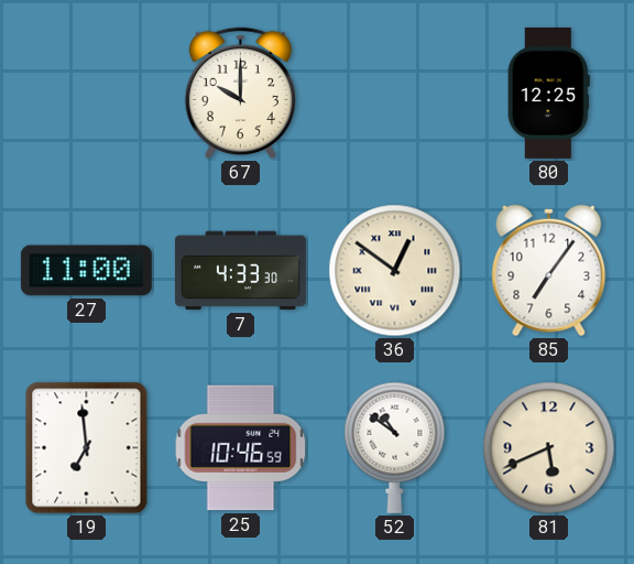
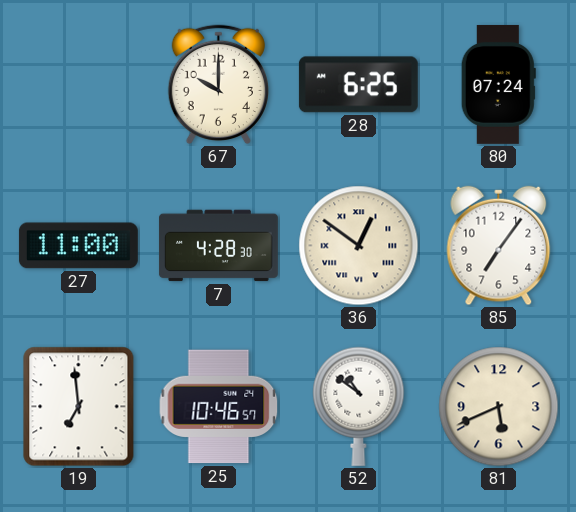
28: none -> 6:25
80: 12:25 -> 07:24
7: 4:33 -> 4:28
25: 10:46:59 -> 10:46:57
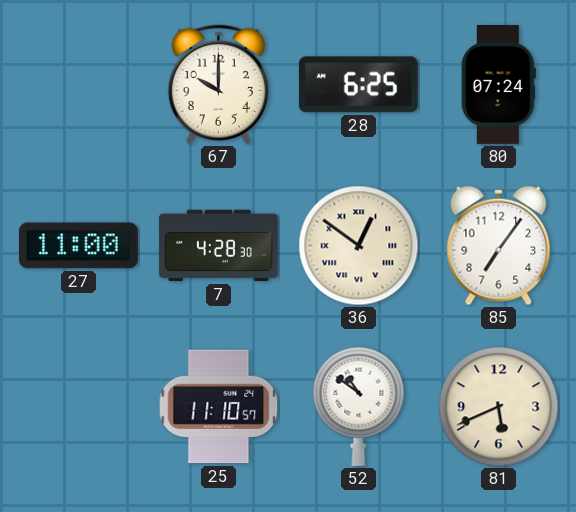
19: 6:59 -> none
25: 10:46 -> 11:10
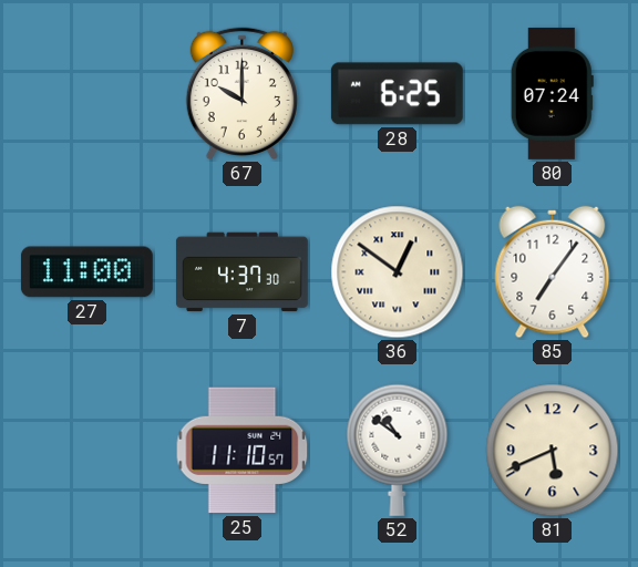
7: 4:28 -> 4:37
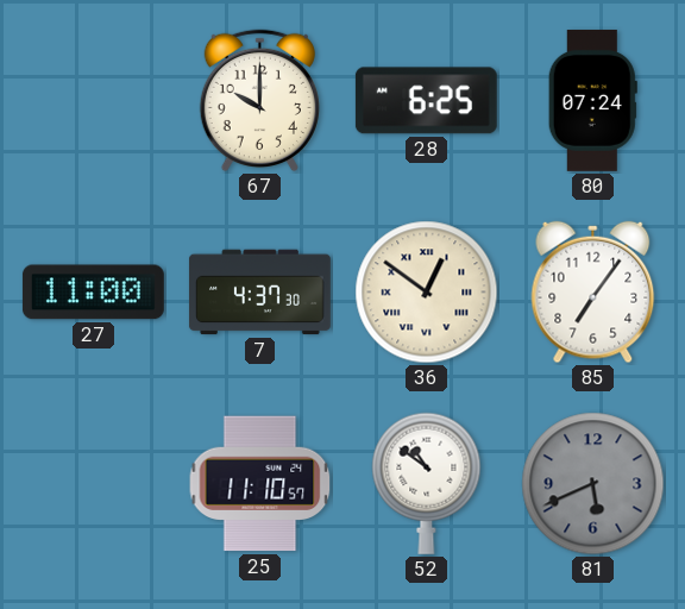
81 dial: cream -> grey
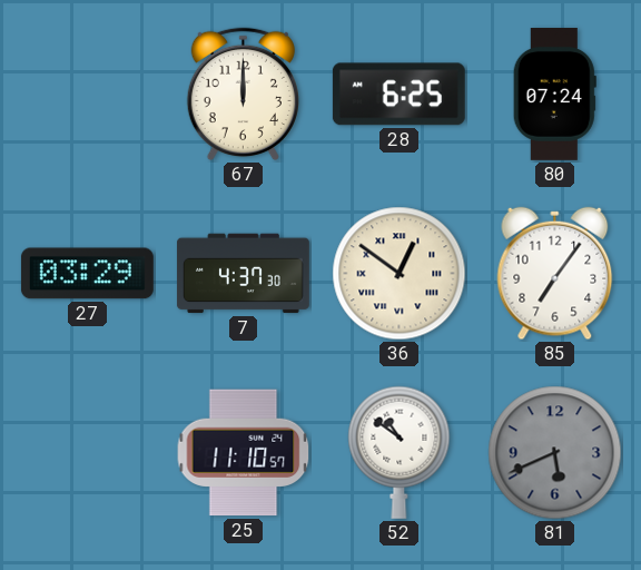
67: 10:00 -> 12:00
27: 11:00 -> 03:29
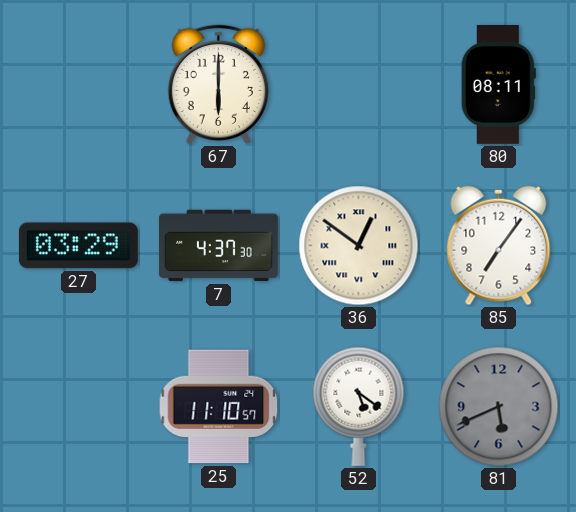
67: 12:00 -> 6:00
28: 6:25 -> none
80: 07:24 -> 08:11
52: 10:51 -> 5:21
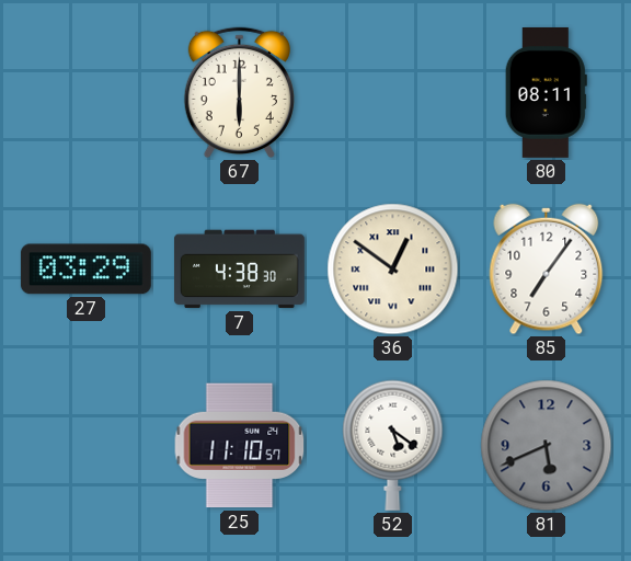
7: 4:37 -> 4:38
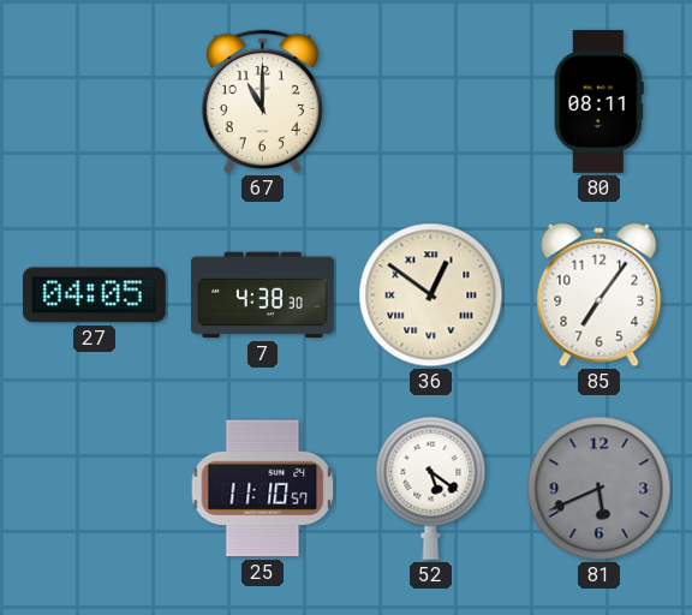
67: 6:00 -> 11:00
27: 03:29 -> 04:05
